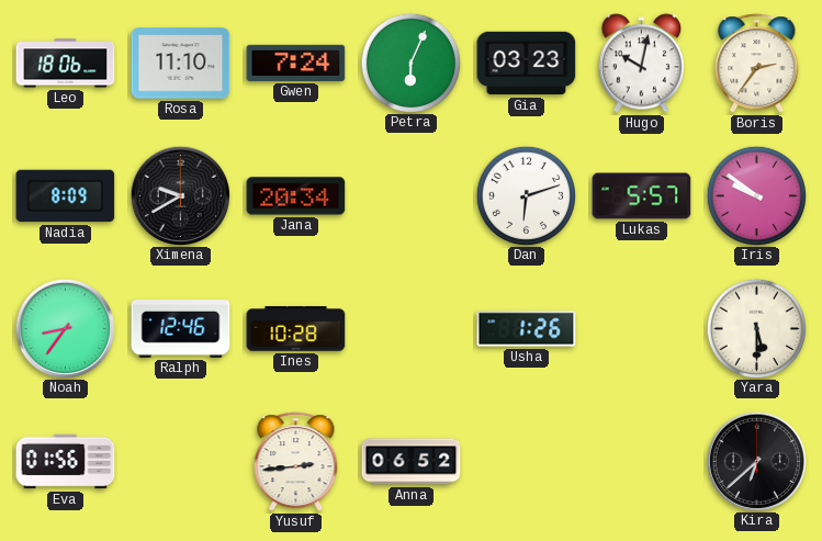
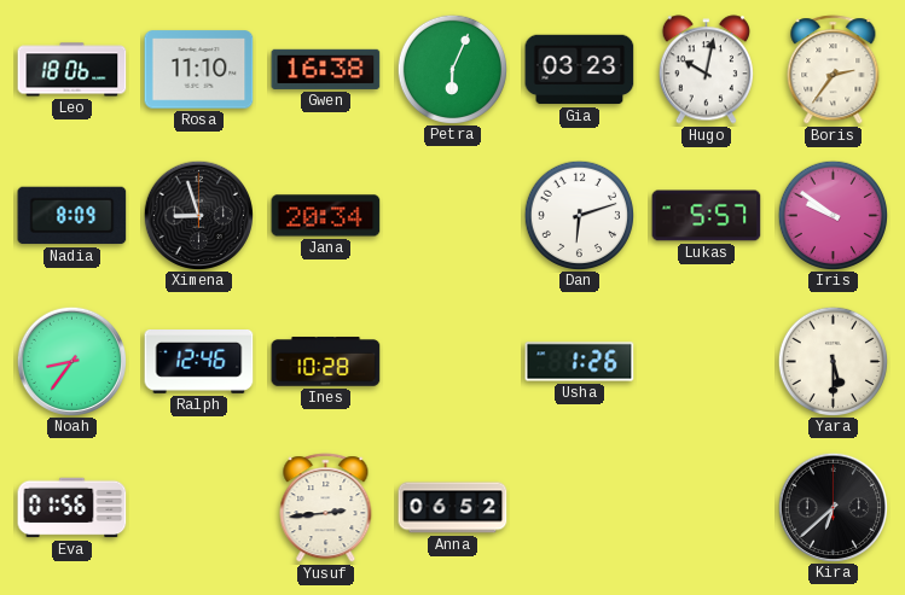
Gwen: 7:24 -> 16:38
Ximena: 9:40 -> 8:57
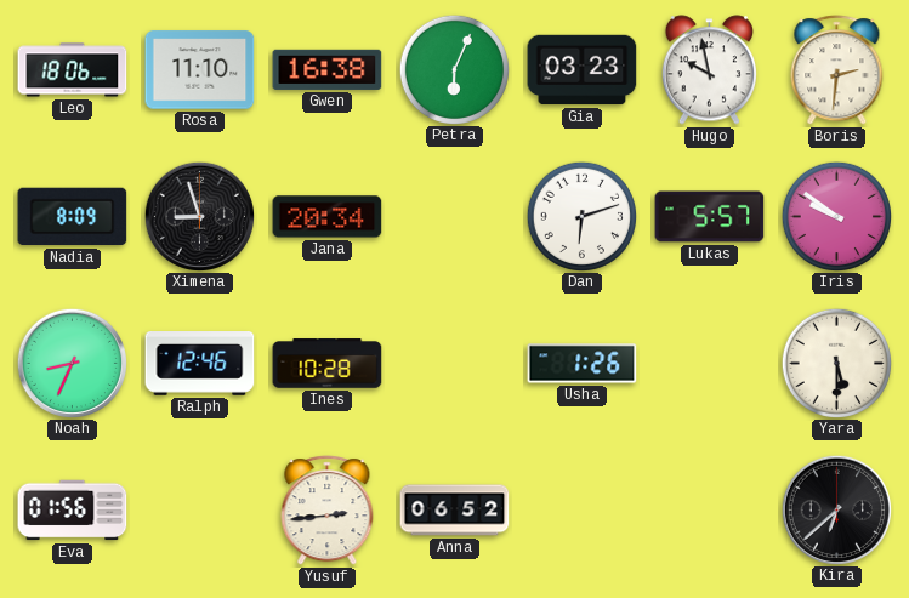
Hugo: 10:02 -> 9:58
Boris: 2:36 -> 2:31
Noah: 8:36 -> 8:34
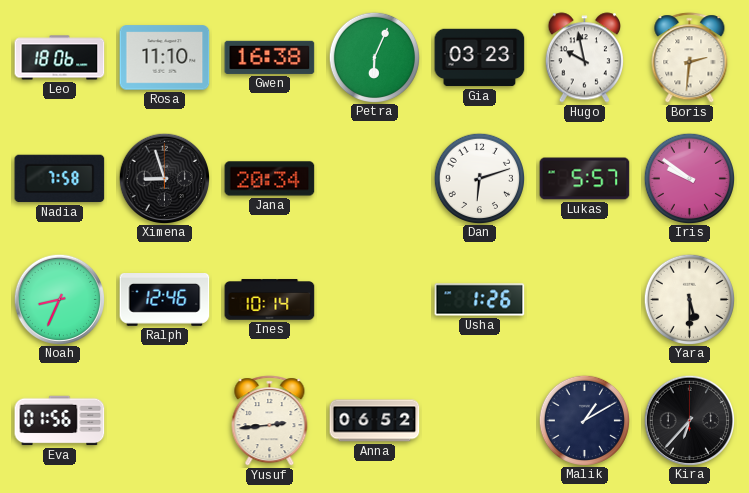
Nadia: 8:09 -> 7:58
Ines: 10:28 -> 10:14
Malik: none -> 1:10
Kira: 6:38 -> 6:37
